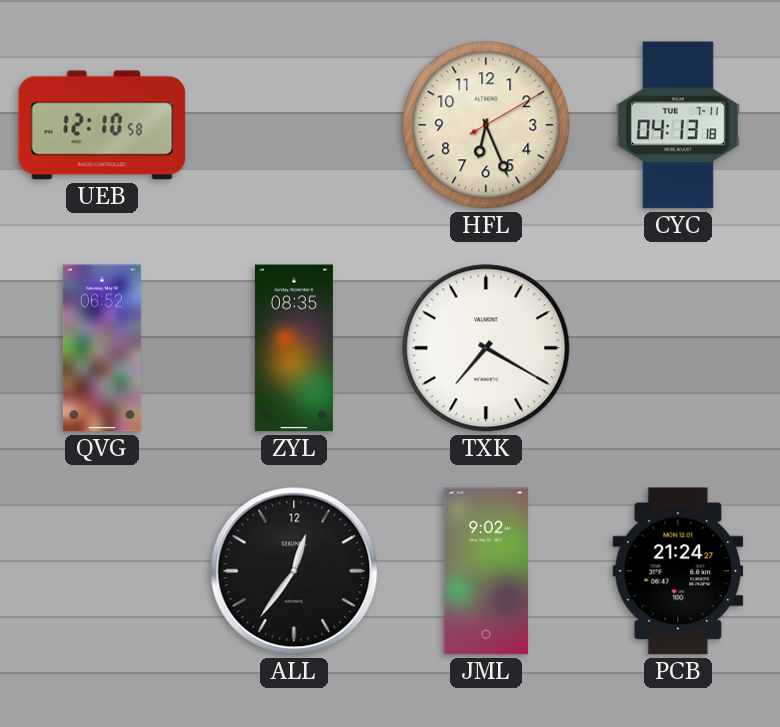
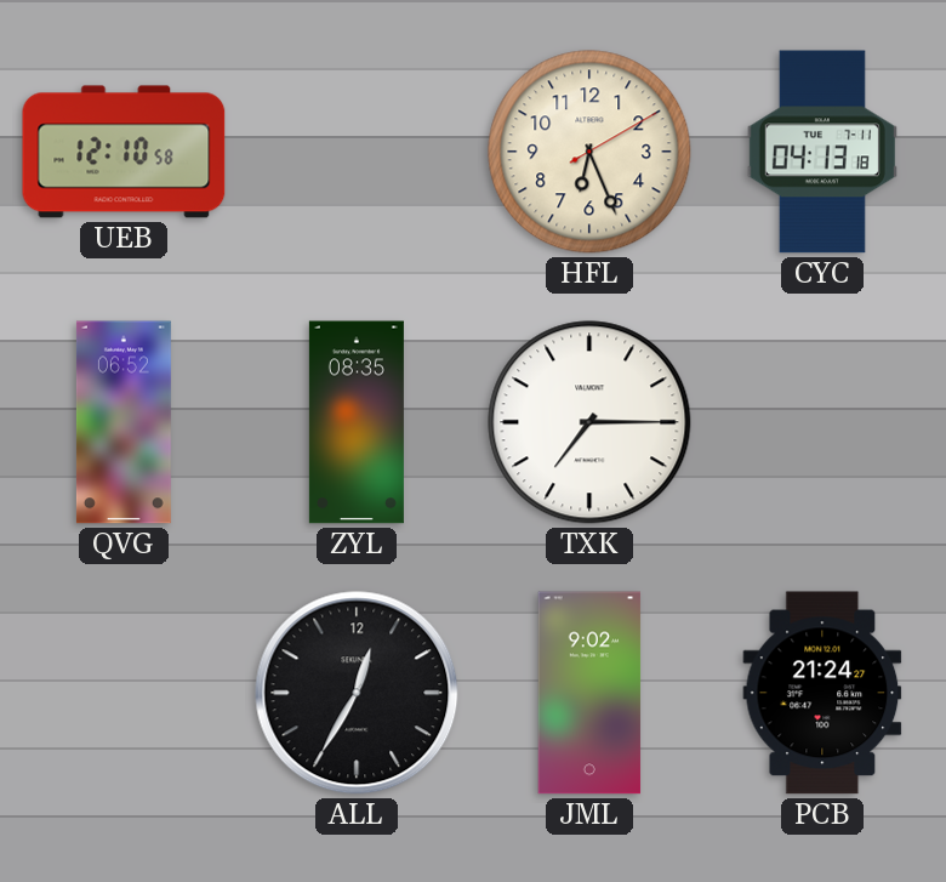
TXK: 7:20 -> 7:15
ALL: 12:36 -> 12:35
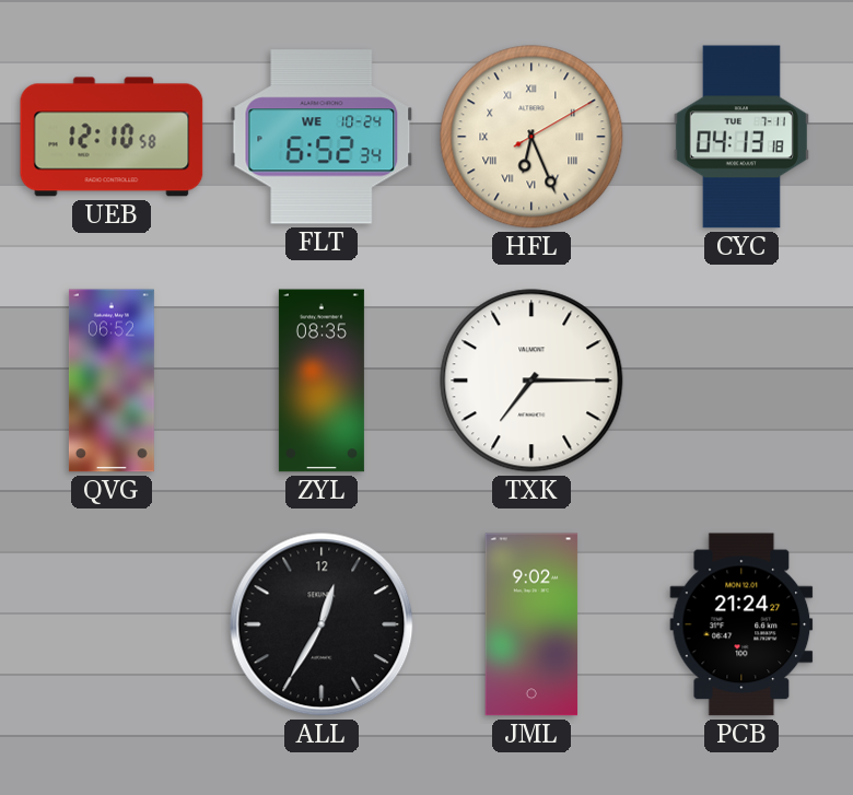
FLT: none -> 6:52
HFL numerals: Arabic -> Roman
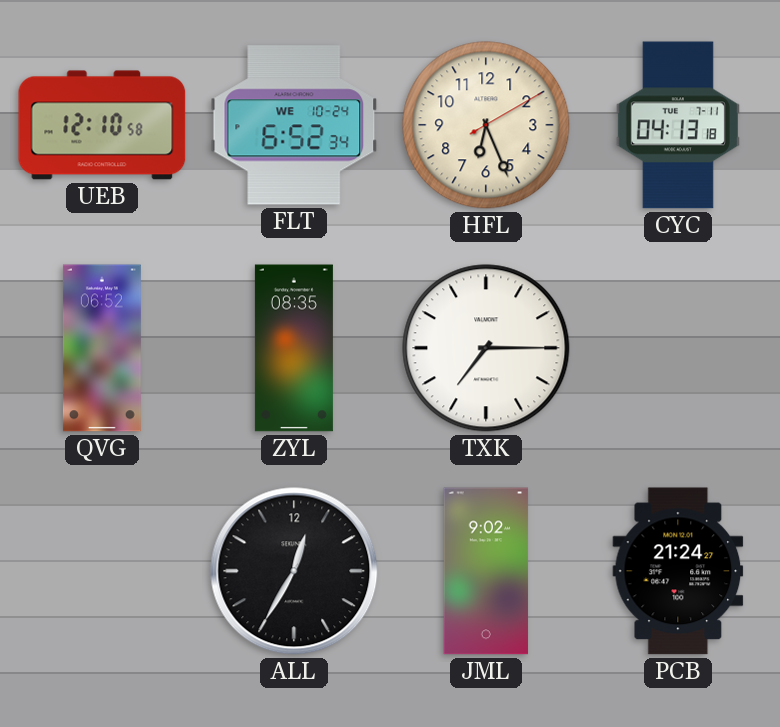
HFL numerals: Roman -> Arabic
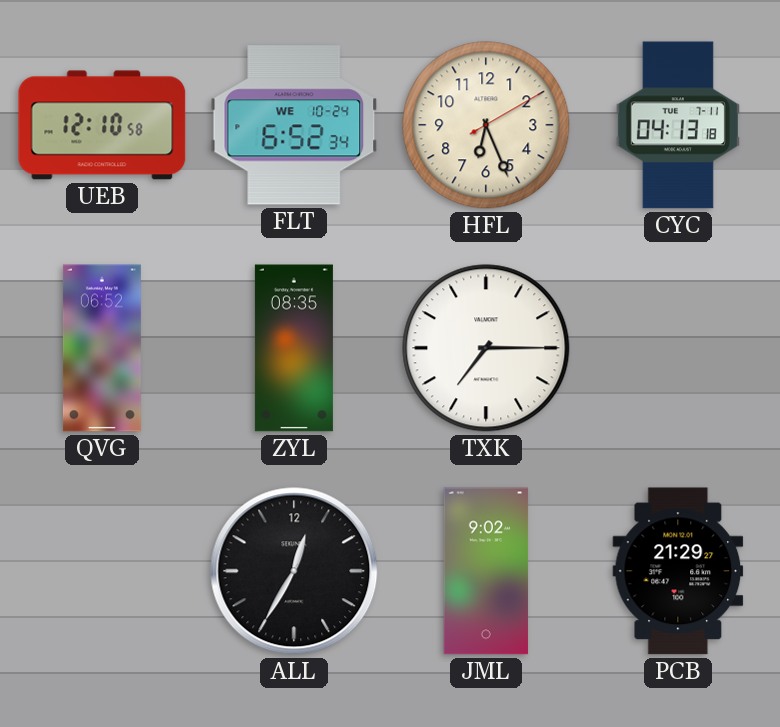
PCB: 21:24 -> 21:29
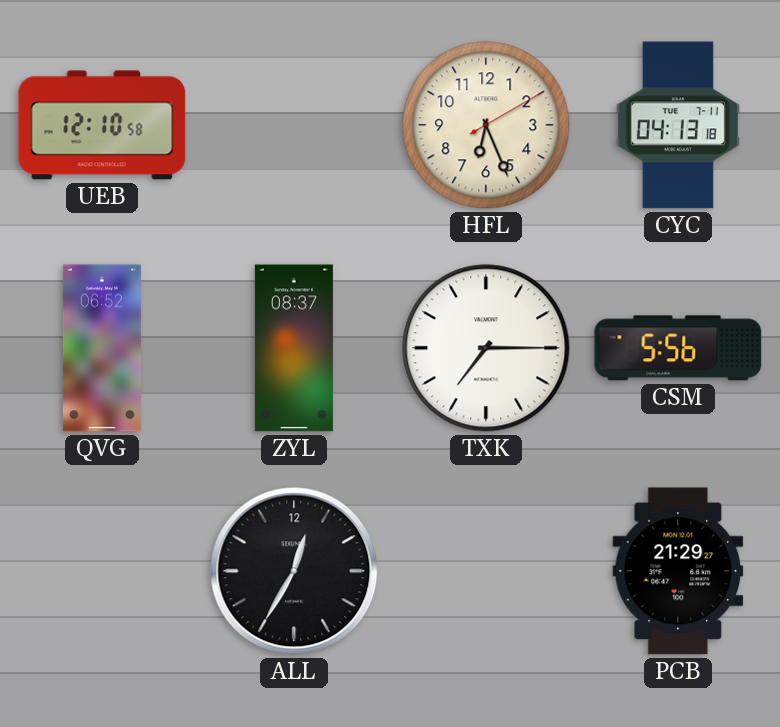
FLT: 6:52 -> none
ZYL: 08:35 -> 08:37
CSM: none -> 5:56
JML: 9:02 -> none
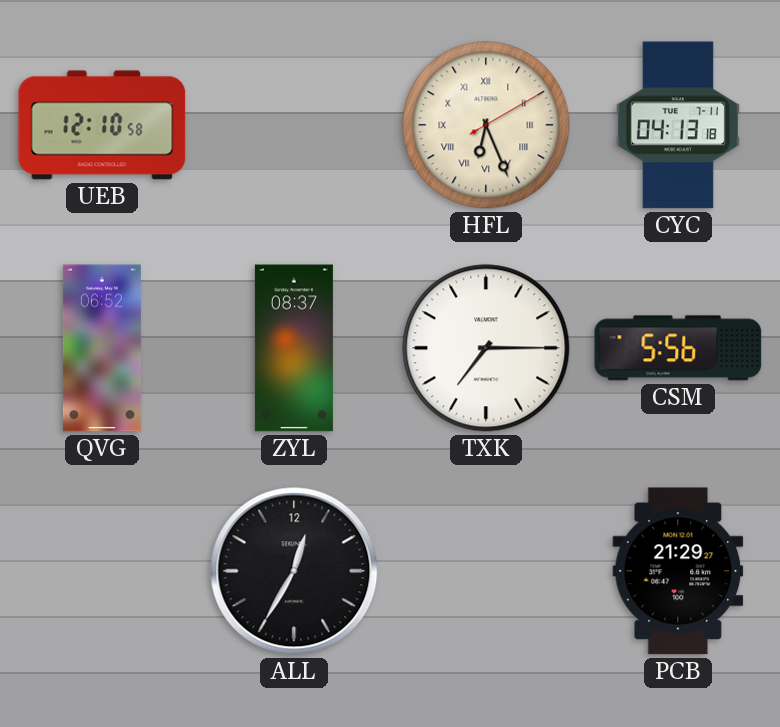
HFL numerals: Arabic -> Roman
